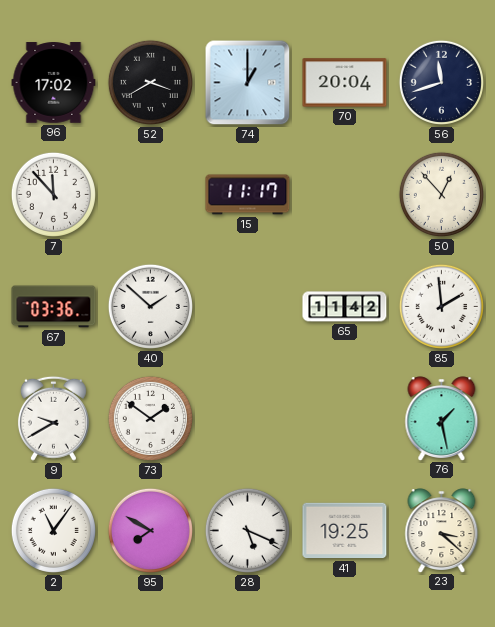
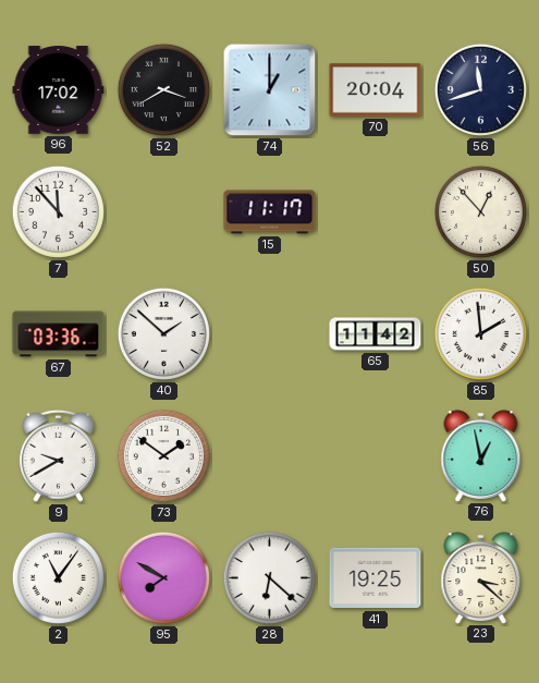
76: 1:28 -> 12:58
28: 5:19 -> 6:22
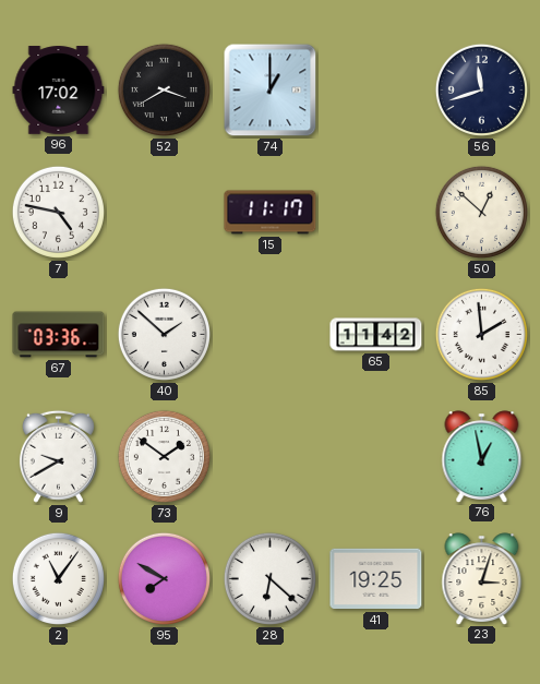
70: 20:04 -> none
7: 11:53 -> 4:47
50: 12:53 -> 12:52
23: 3:22 -> 3:03
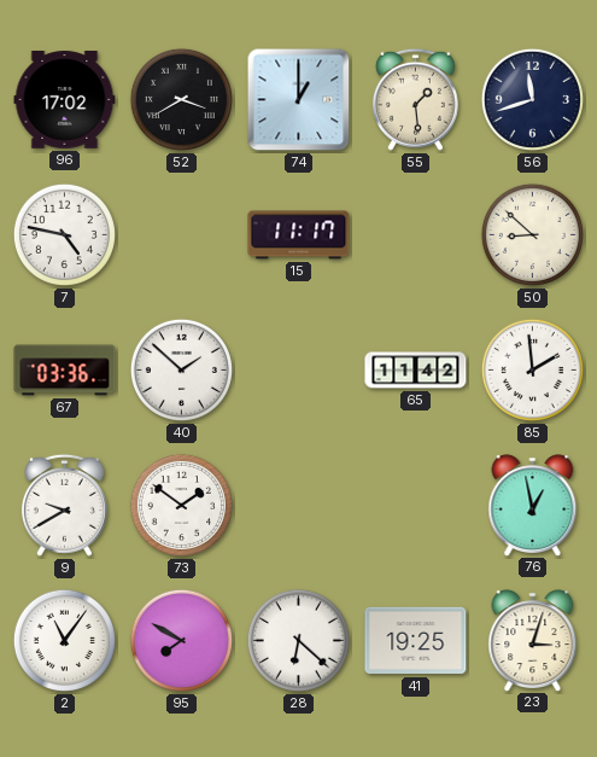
55: none -> 1:29
50: 12:52 -> 8:52
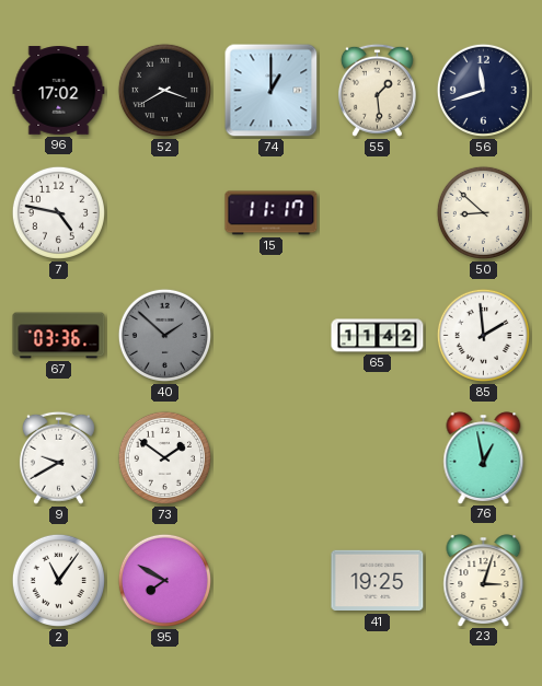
40 dial: white -> grey
28: 6:22 -> none
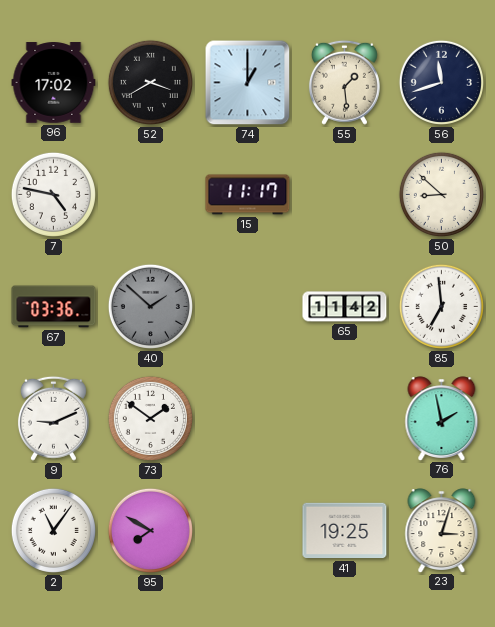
85: 1:59 -> 6:59
9: 9:40 -> 9:11
76: 12:58 -> 1:58
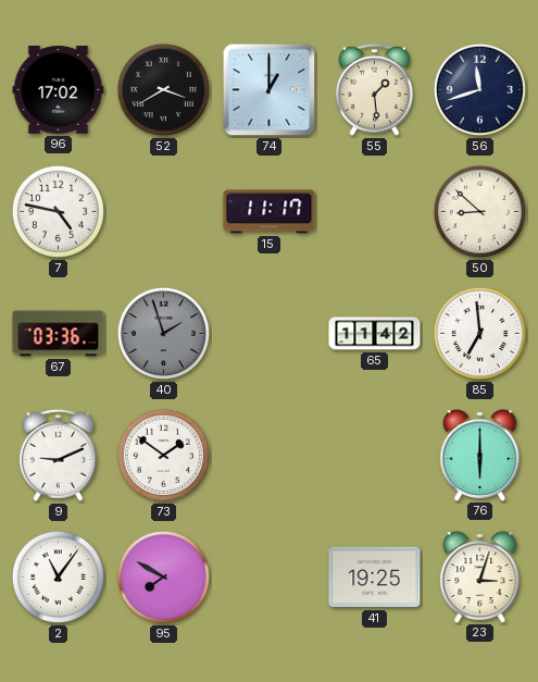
40: 1:52 -> 1:57
76: 1:58 -> 6:00
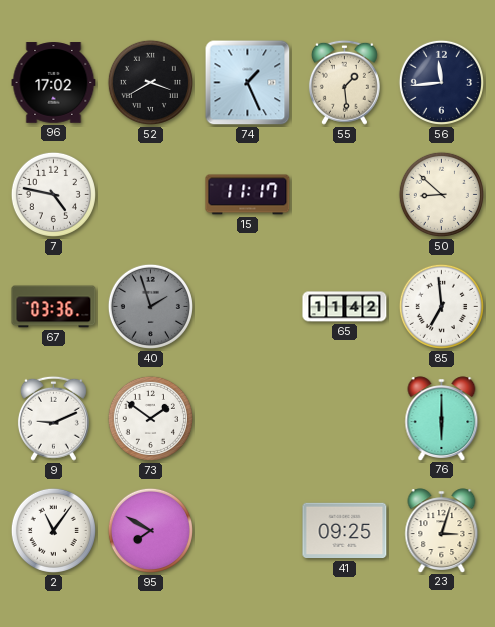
74: 1:00 -> 1:26
56: 11:42 -> 11:44
41: 19:25 -> 09:25
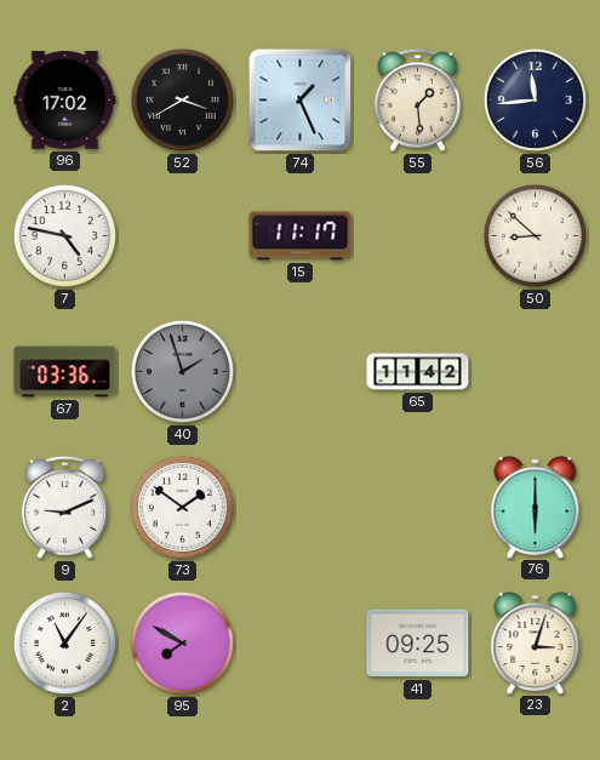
85: 6:59 -> none
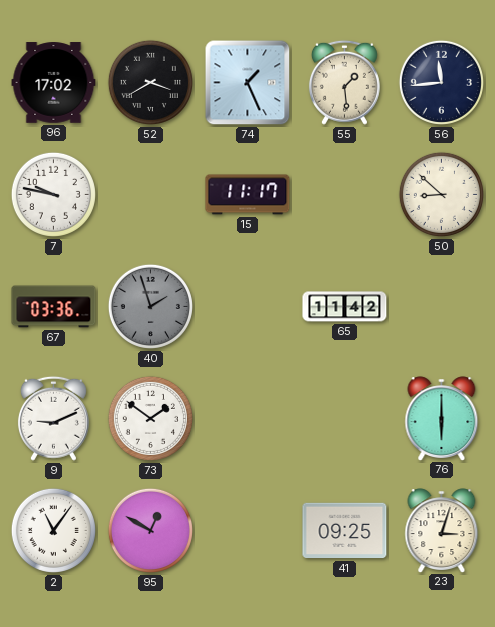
7: 4:47 -> 9:47
95: 7:50 -> 12:50
